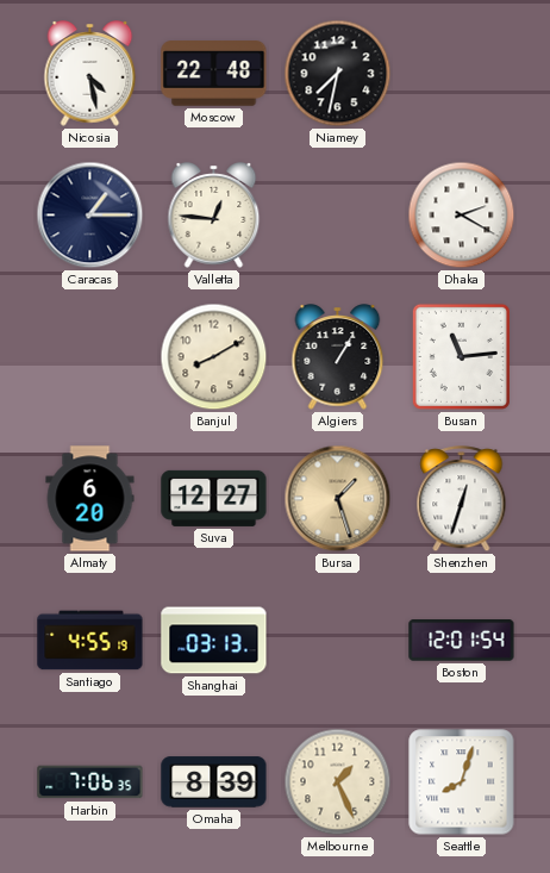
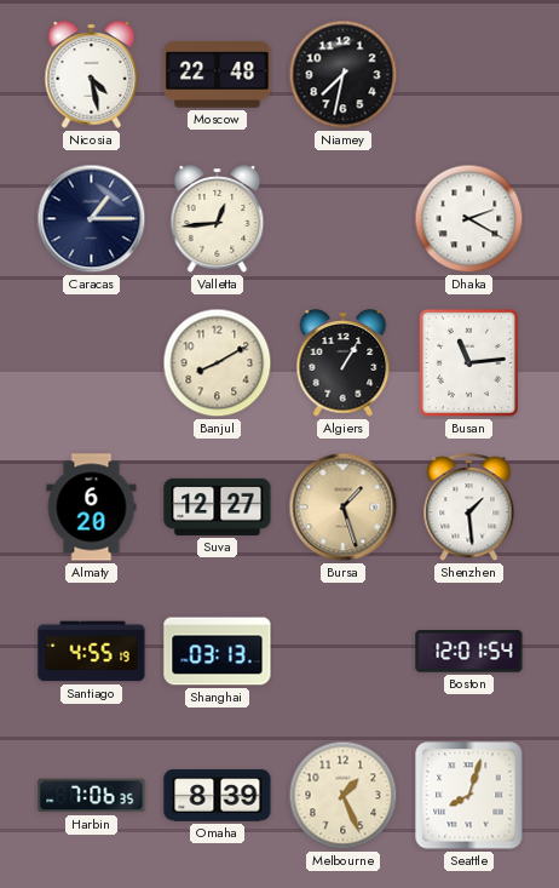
Valletta: 12:46 -> 12:44
Shenzhen: 12:33 -> 1:29
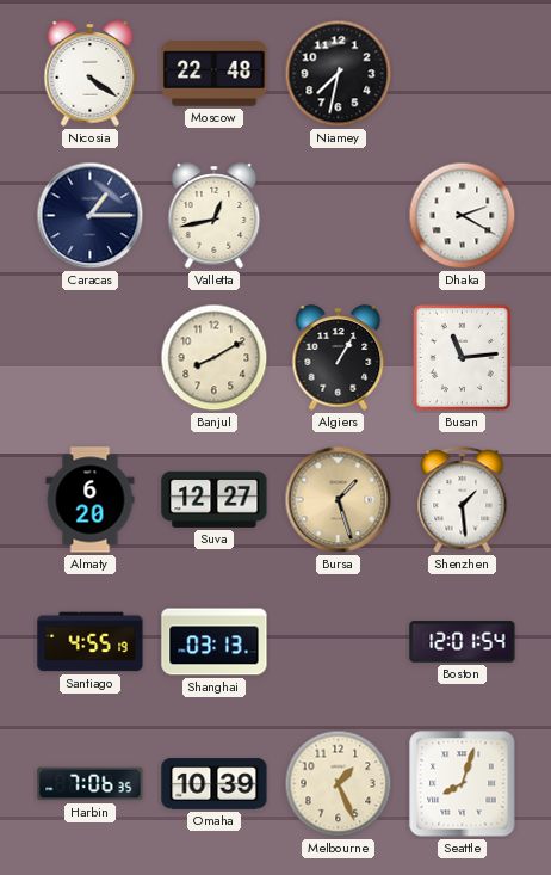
Nicosia: 4:28 -> 4:21
Valletta: 12:44 -> 12:43
Omaha: 8:39 -> 10:39
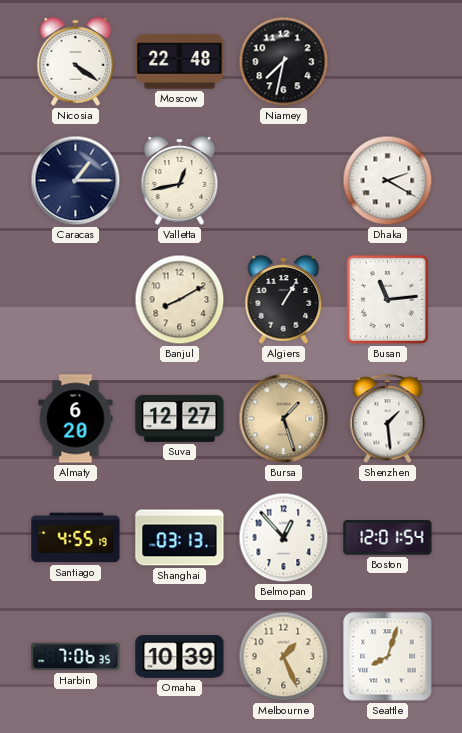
Belmopan: none -> 12:53
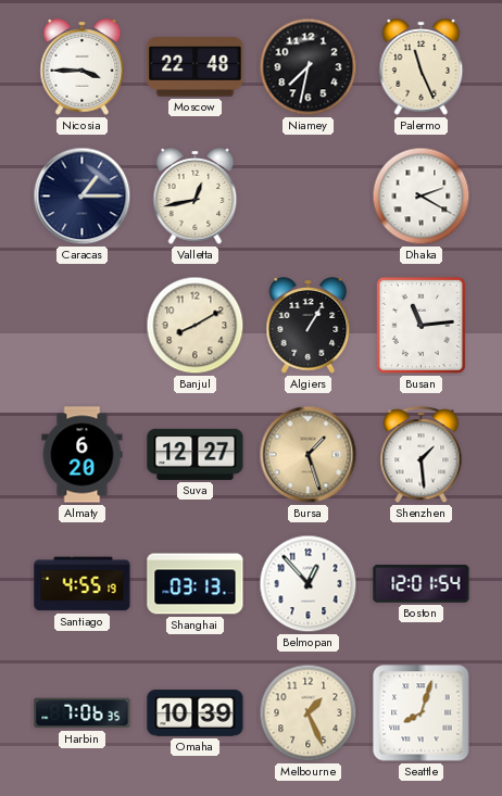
Nicosia: 4:21 -> 3:45
Palermo: none -> 11:26
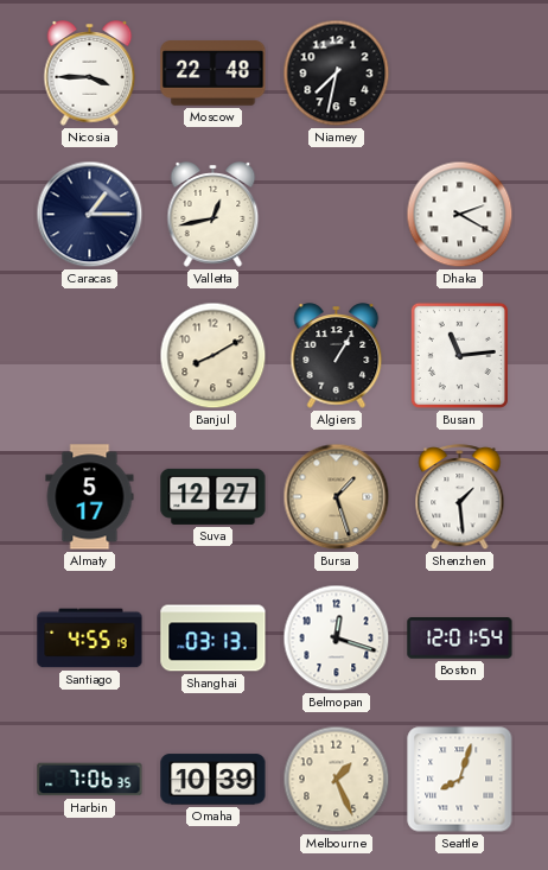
Palermo: 11:26 -> none
Almaty: 6:20 -> 5:17
Belmopan: 12:53 -> 12:18
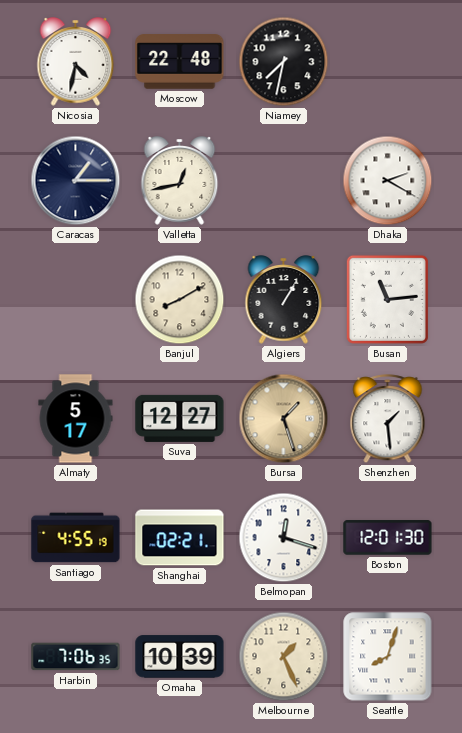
Nicosia: 3:45 -> 4:32
Shanghai: 03:13 -> 02:21
Boston: 12:01:54 -> 12:01:30
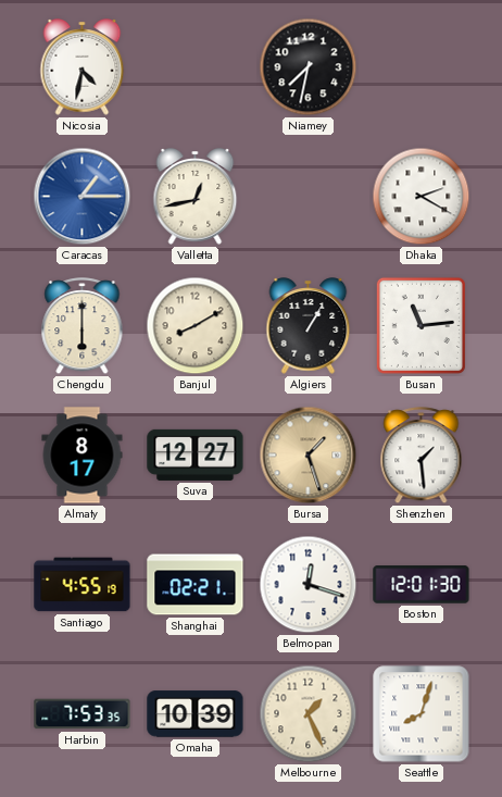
Moscow: 22:48 -> none
Caracas dial: navy -> blue
Chengdu: none -> 6:00
Almaty: 5:17 -> 8:17
Harbin: 7:06 -> 7:53
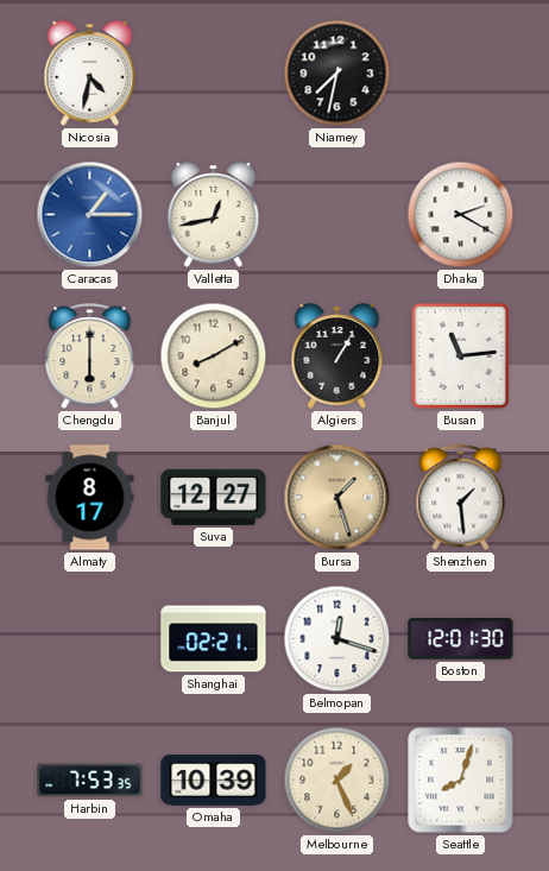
Santiago: 4:55 -> none
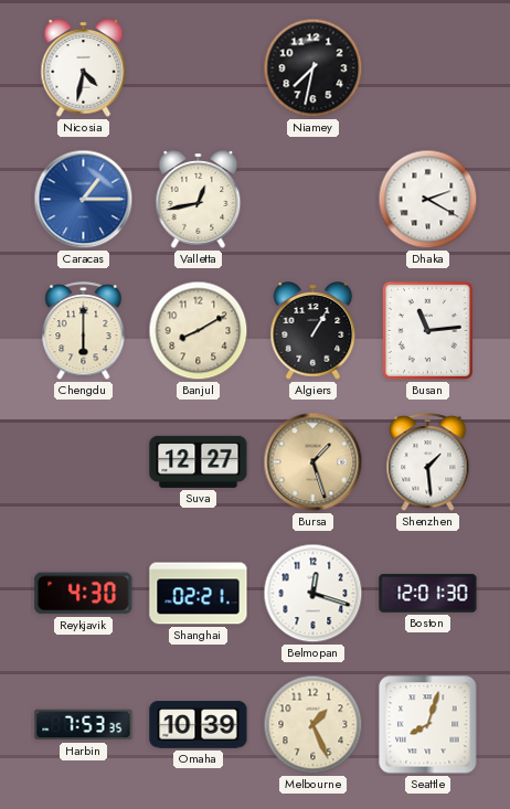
Almaty: 8:17 -> none
Reykjavik: none -> 4:30
